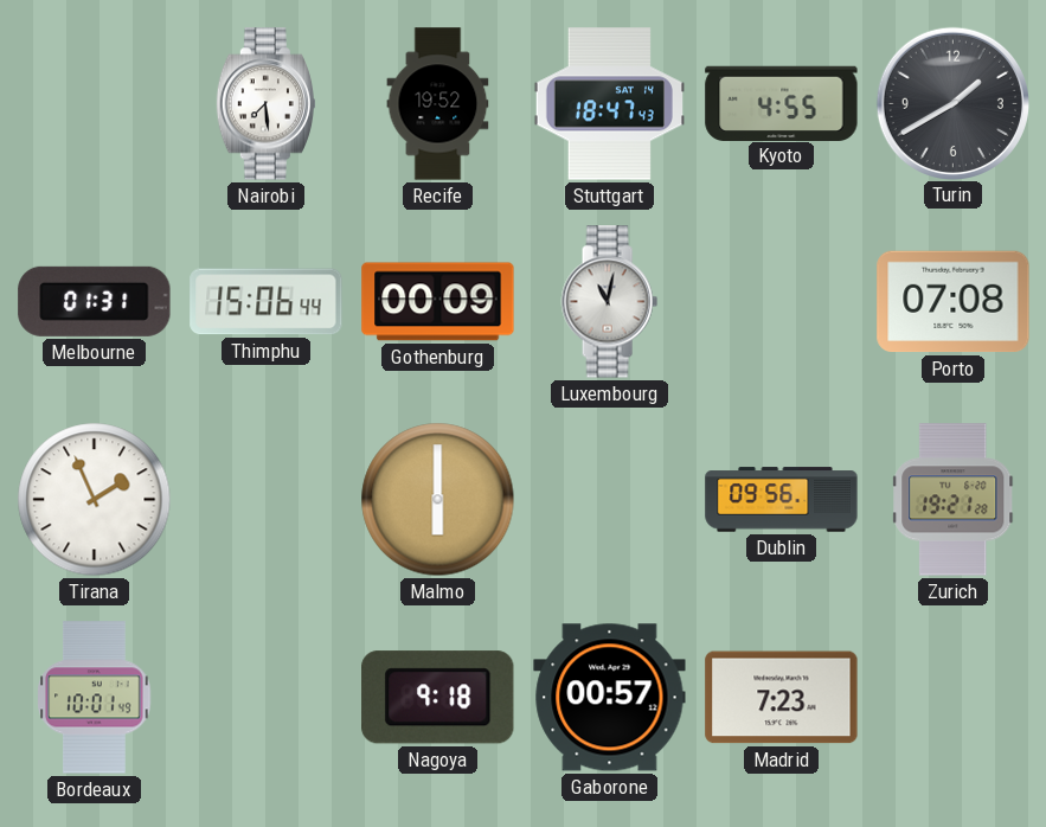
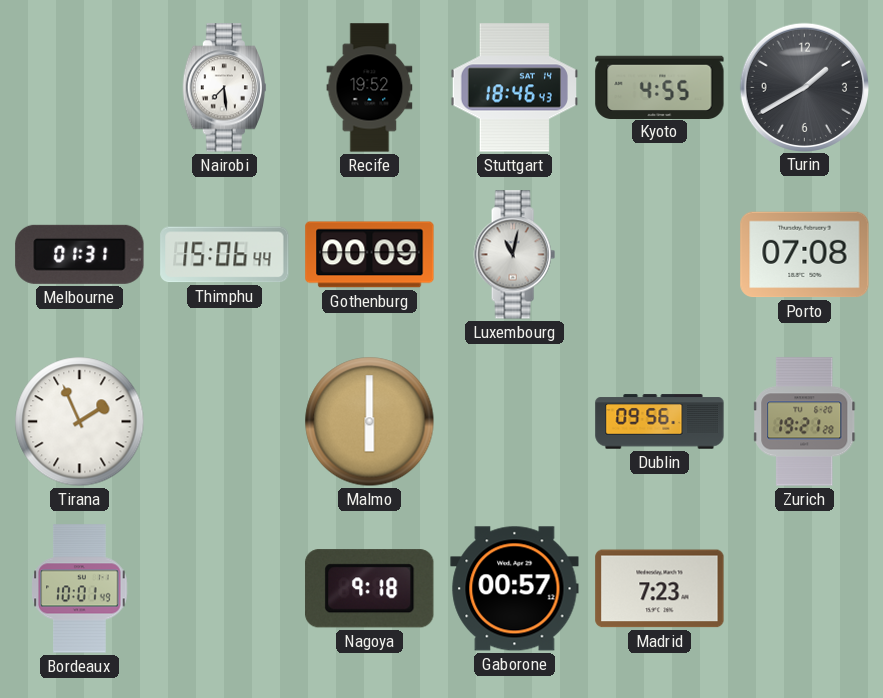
Stuttgart: 18:47 -> 18:46
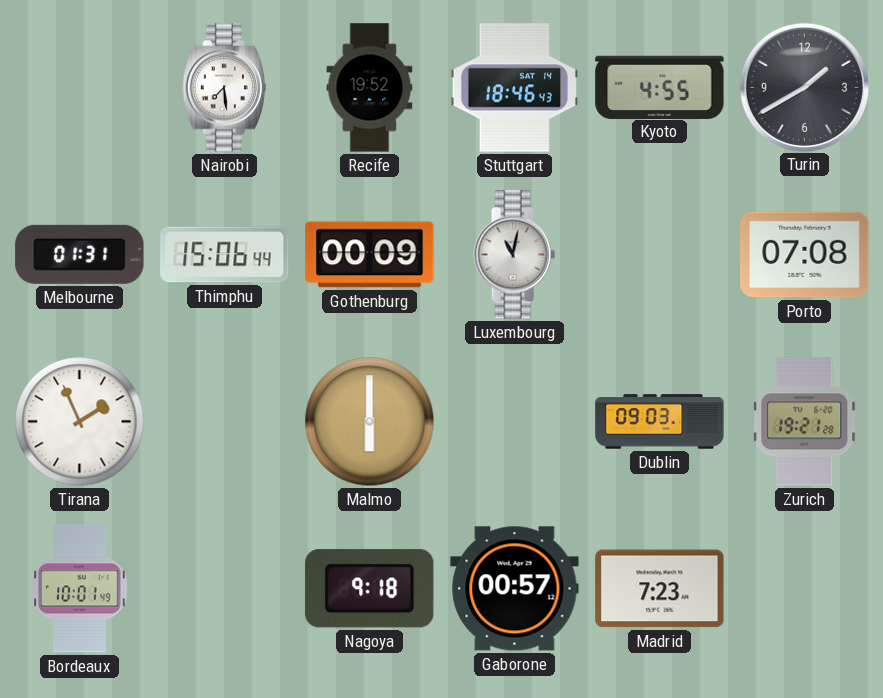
Dublin: 09:56 -> 09:03
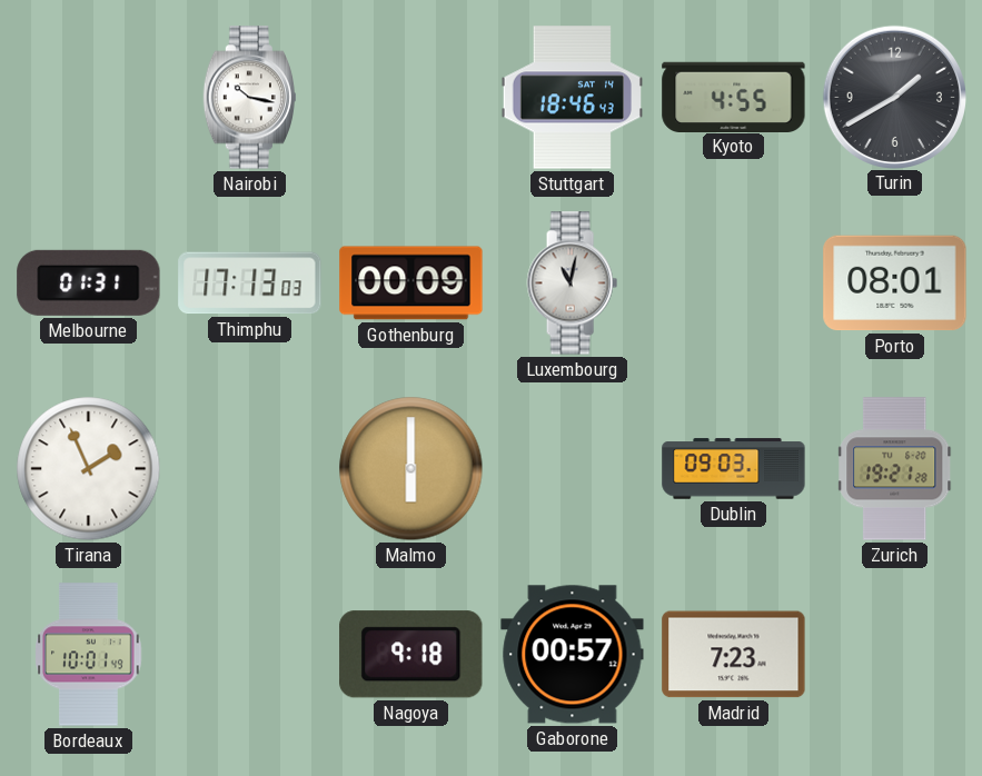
Nairobi: 7:29 -> 10:17
Recife: 19:52 -> none
Thimphu: 15:06 -> 17:13
Porto: 07:08 -> 08:01
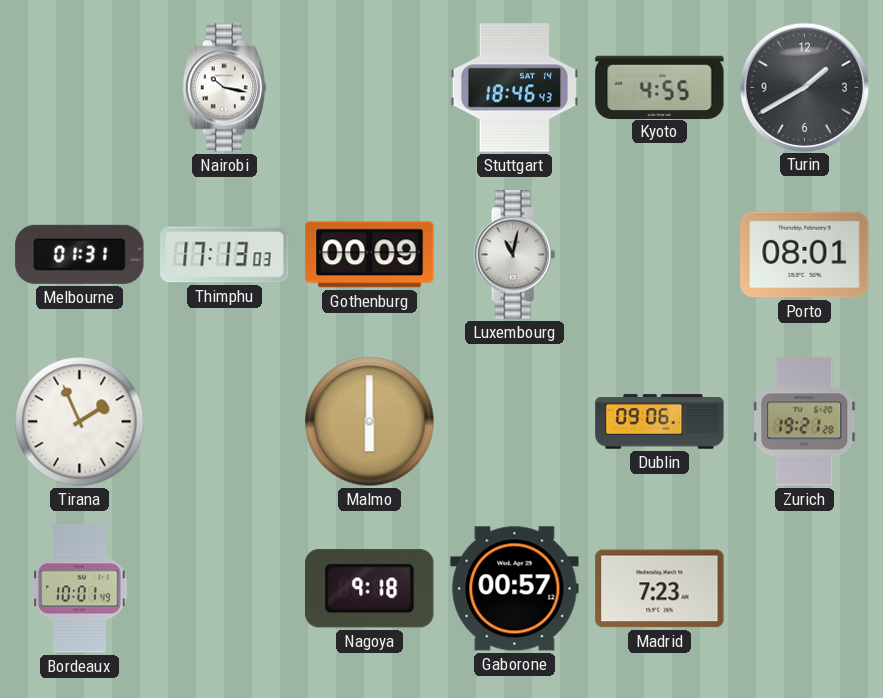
Dublin: 09:03 -> 09:06
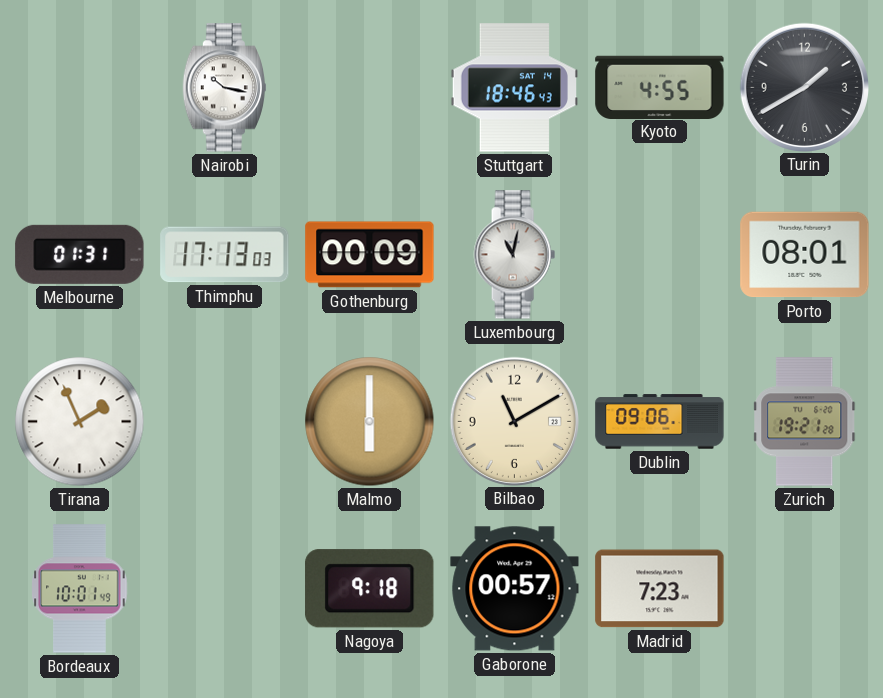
Bilbao: none -> 11:10
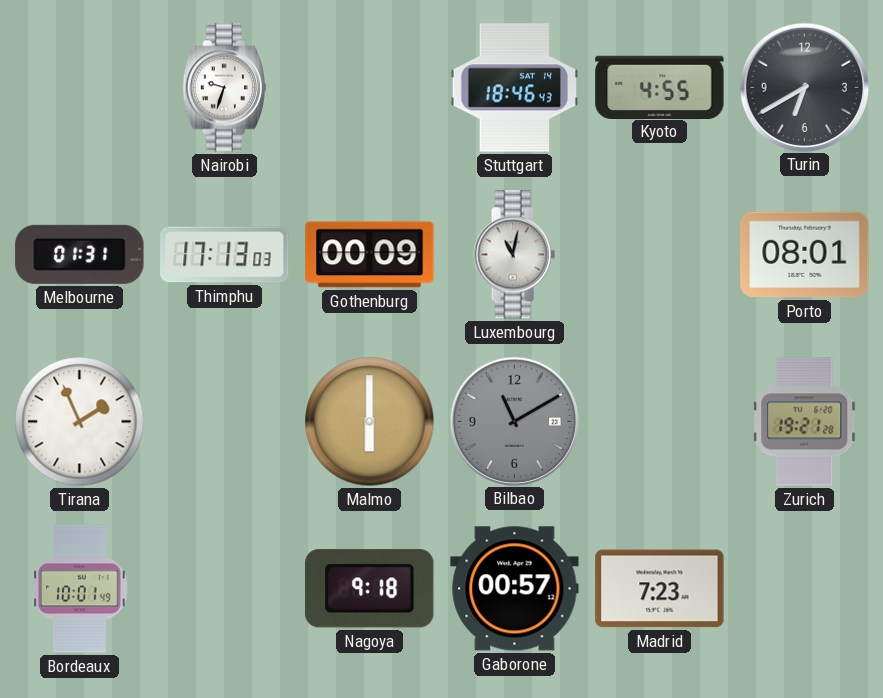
Nairobi: 10:17 -> 9:33
Turin: 1:40 -> 6:40
Bilbao dial: cream -> grey
Dublin: 09:06 -> none
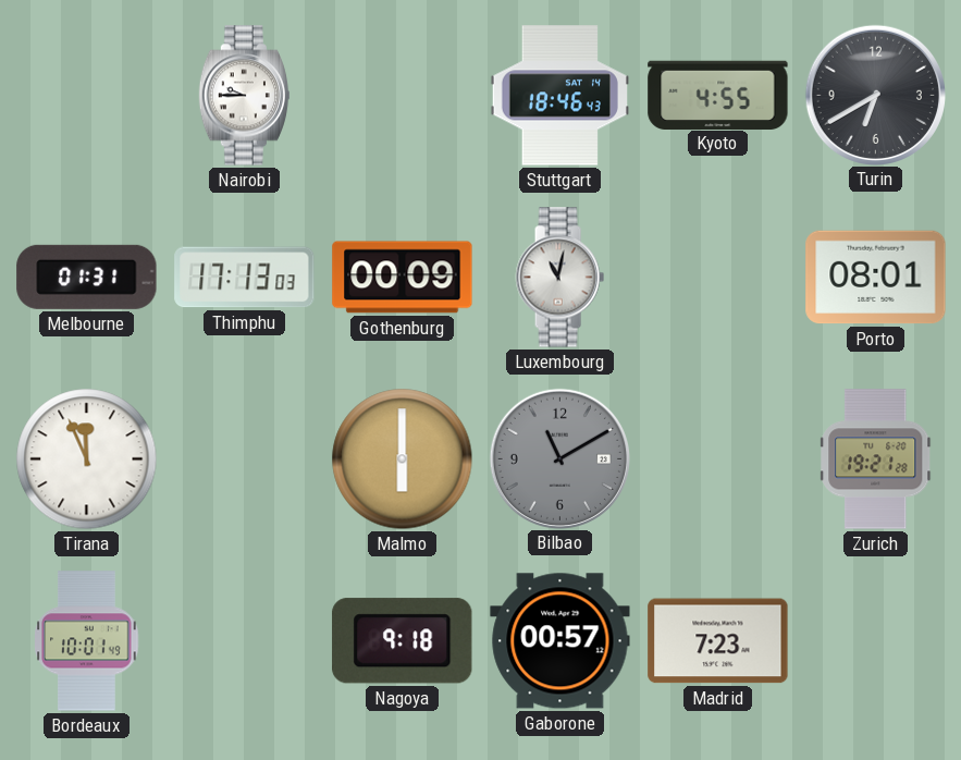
Nairobi: 9:33 -> 9:45
Tirana: 1:56 -> 11:56
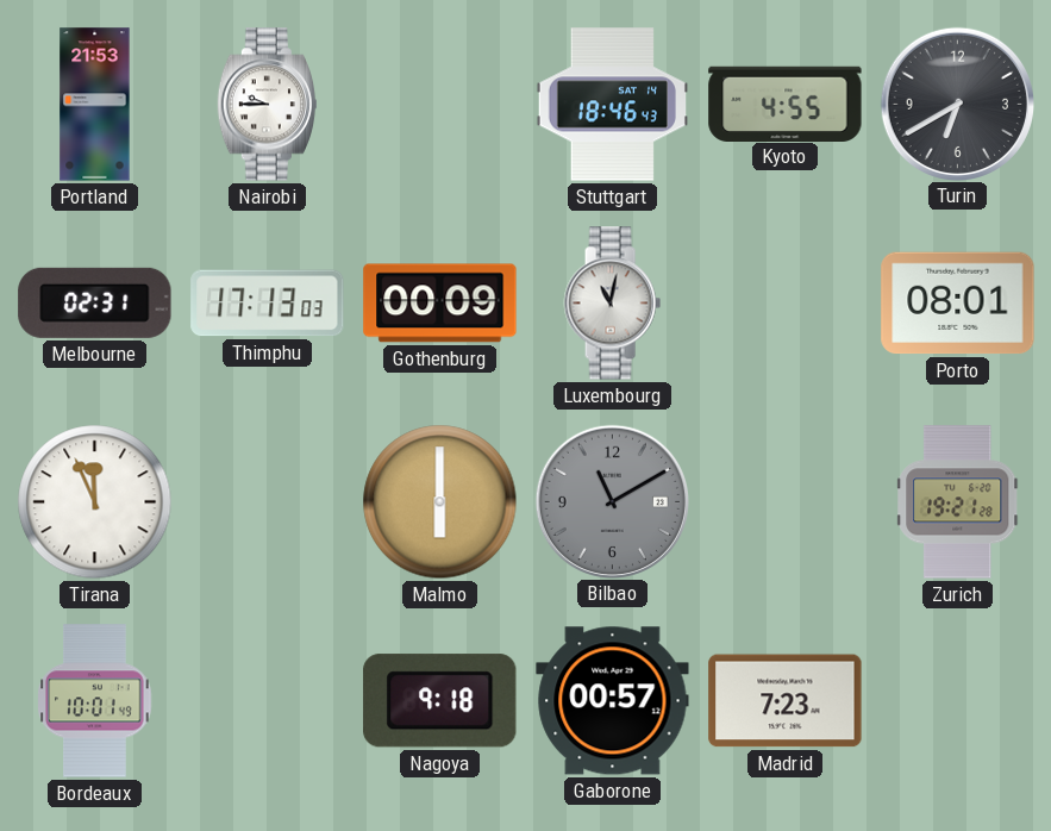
Portland: none -> 21:53
Melbourne: 01:31 -> 02:31
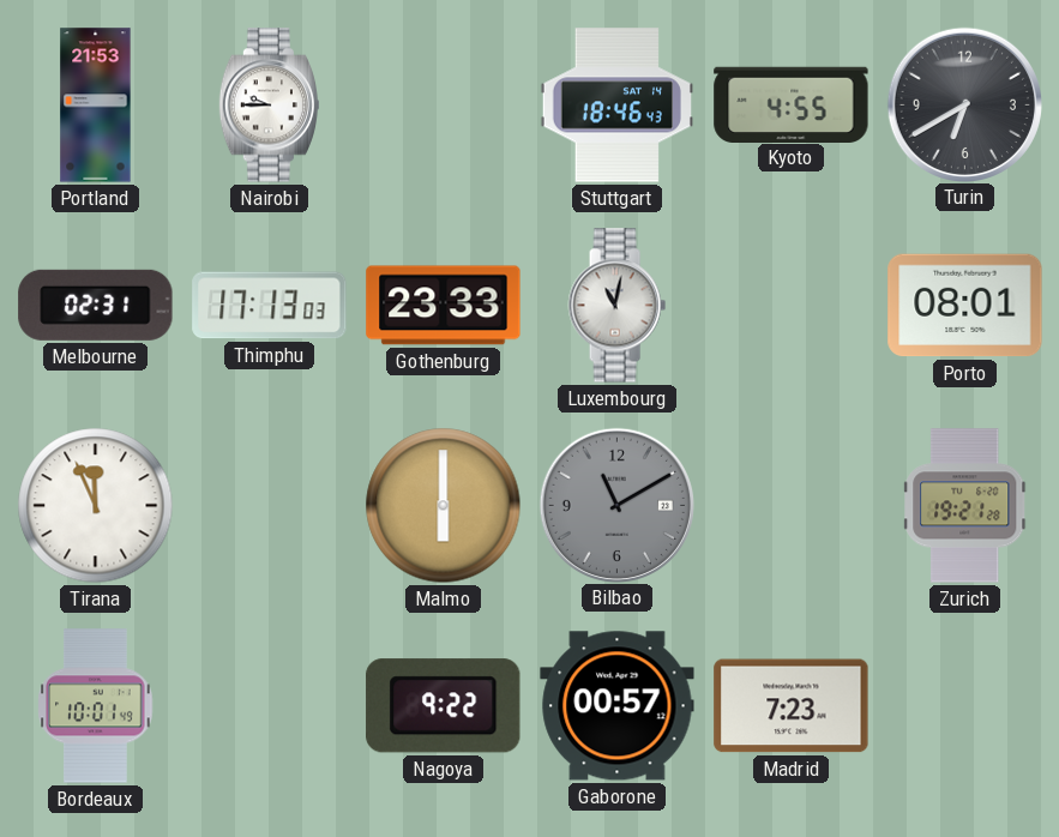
Gothenburg: 00:09 -> 23:33
Nagoya: 9:18 -> 9:22
